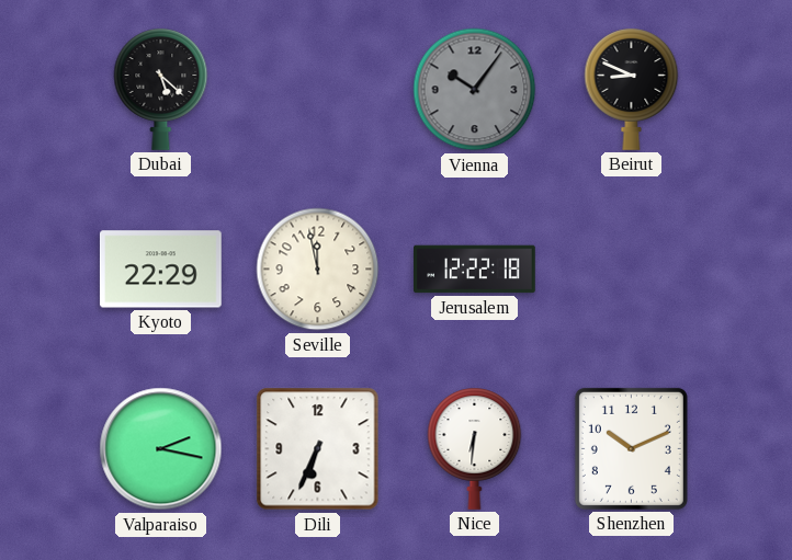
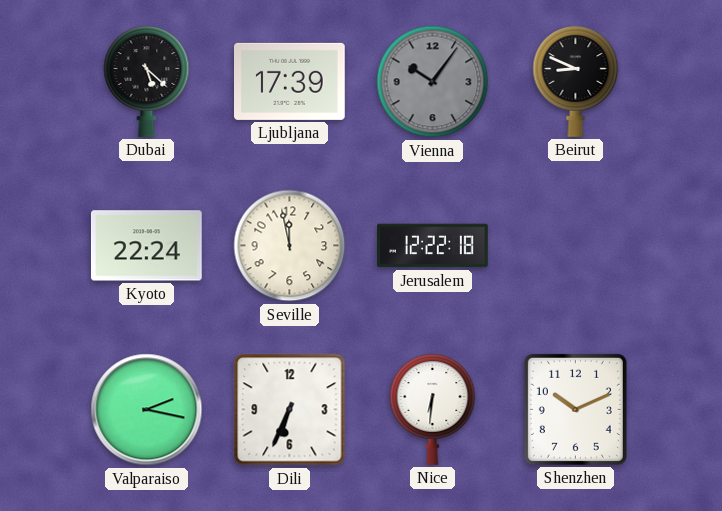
Ljubljana: none -> 17:39
Kyoto: 22:29 -> 22:24
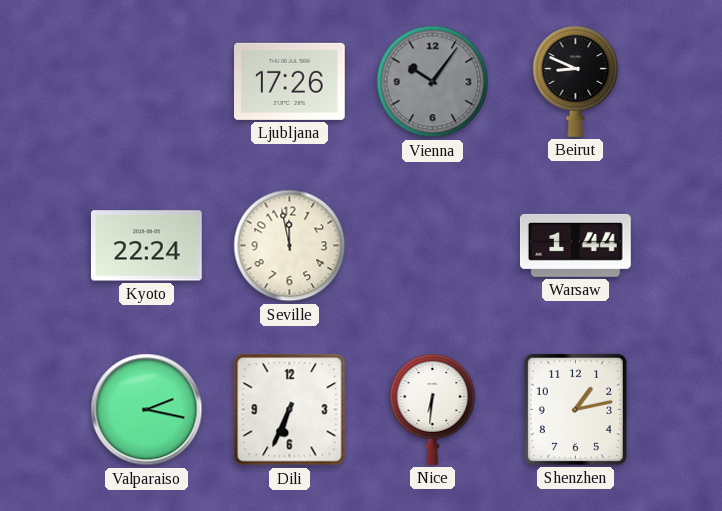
Dubai: 5:22 -> none
Ljubljana: 17:39 -> 17:26
Jerusalem: 12:22 -> none
Warsaw: none -> 1:44
Shenzhen: 10:11 -> 1:13
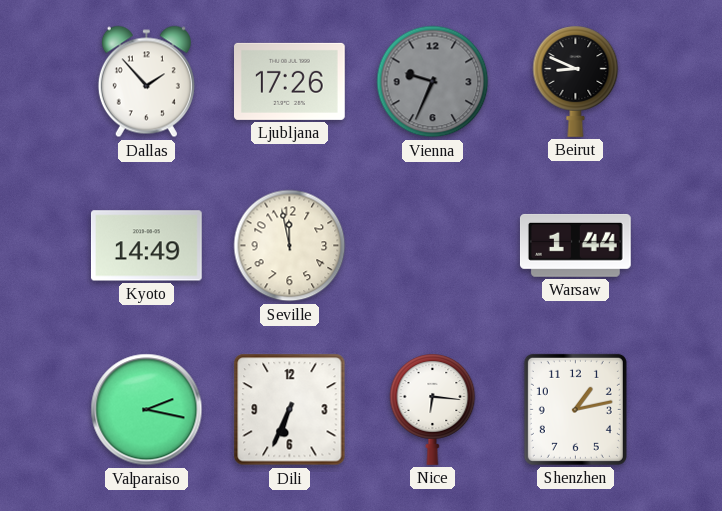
Dallas: none -> 1:53
Vienna: 10:06 -> 9:34
Kyoto: 22:24 -> 14:49
Nice: 6:31 -> 6:16
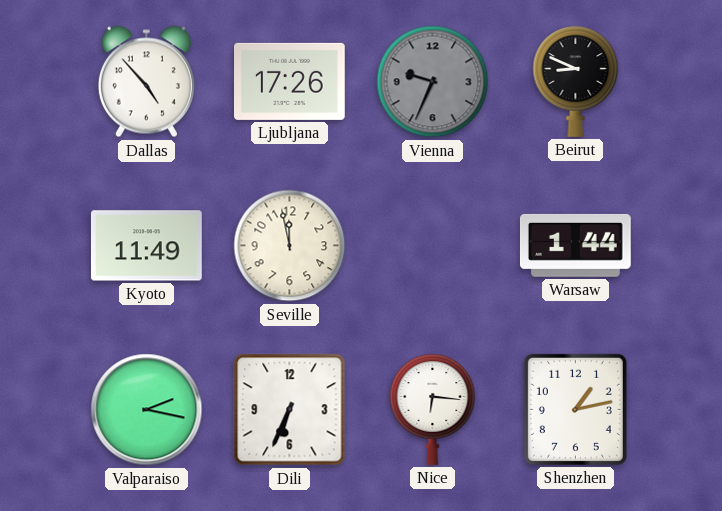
Dallas: 1:53 -> 4:53
Kyoto: 14:49 -> 11:49
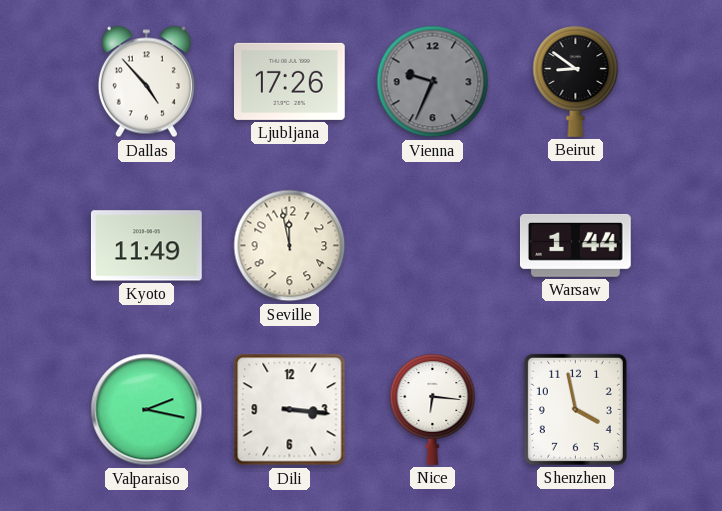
Beirut: 8:49 -> 8:51
Dili: 6:34 -> 3:16
Shenzhen: 1:13 -> 3:58
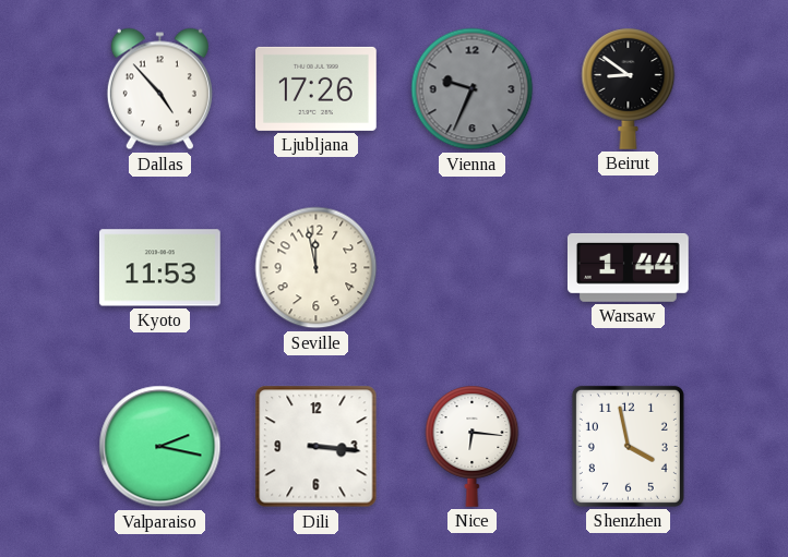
Kyoto: 11:49 -> 11:53
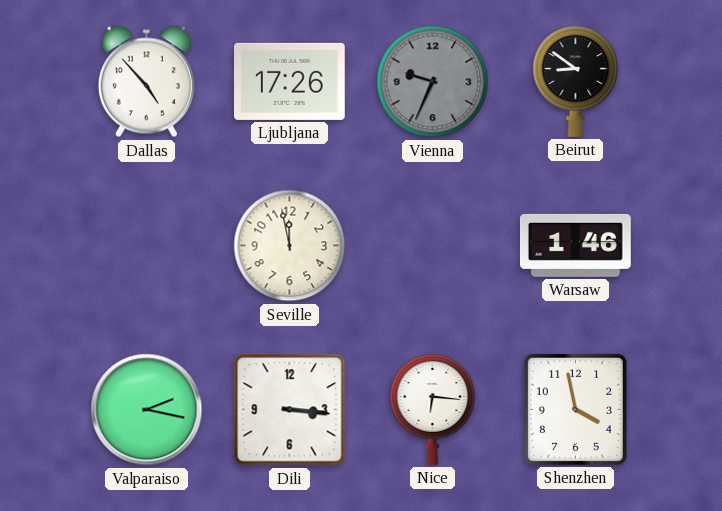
Kyoto: 11:53 -> none
Warsaw: 1:44 -> 1:46
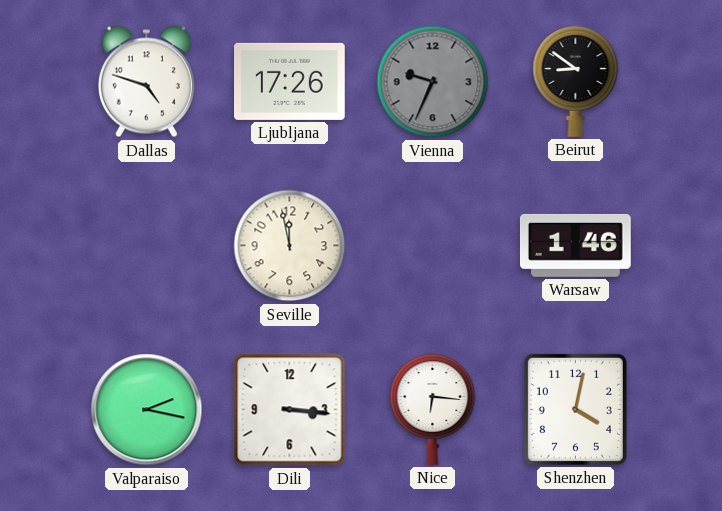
Dallas: 4:53 -> 4:48
Shenzhen: 3:58 -> 4:02
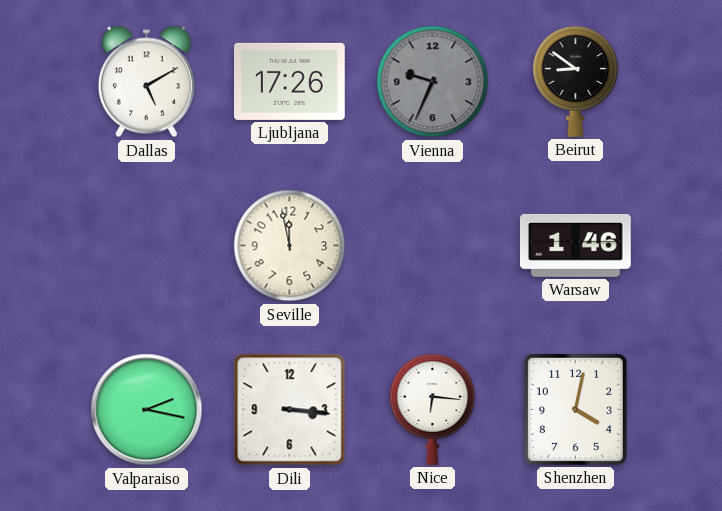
Dallas: 4:48 -> 5:10
